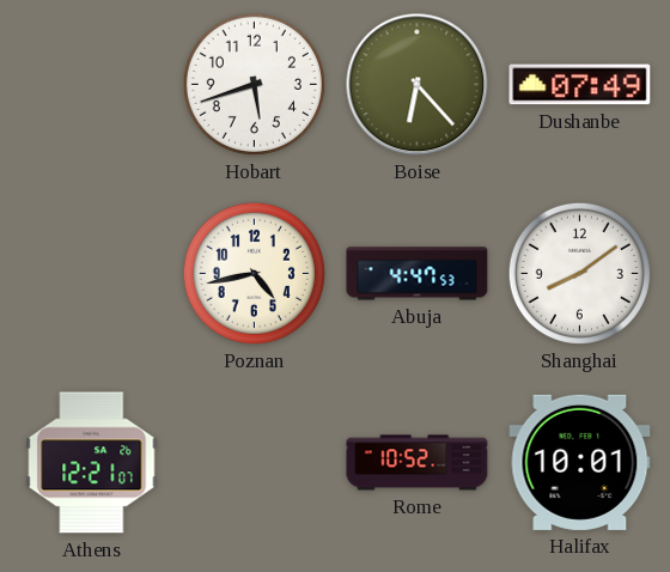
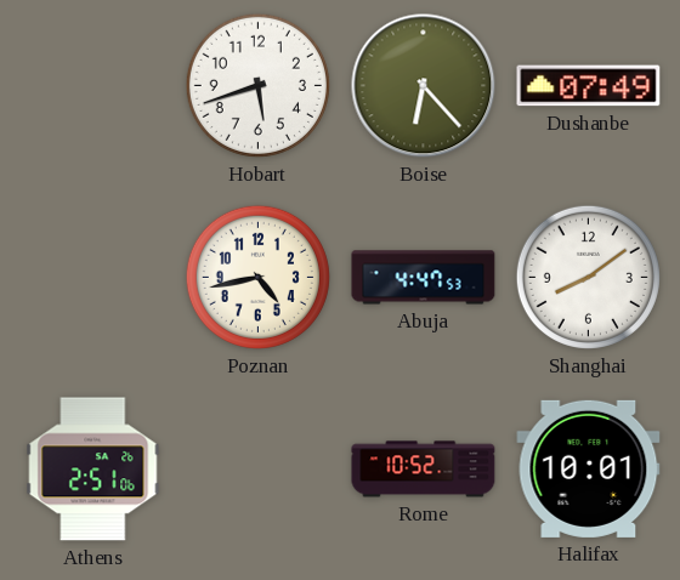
Athens: 12:21 -> 2:51
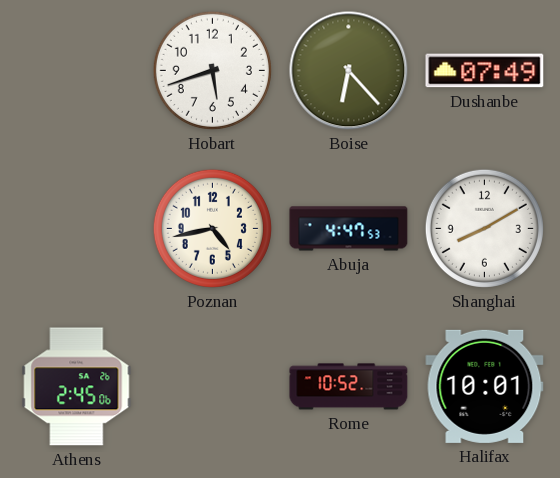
Shanghai: 8:09 -> 8:10
Athens: 2:51 -> 2:45
